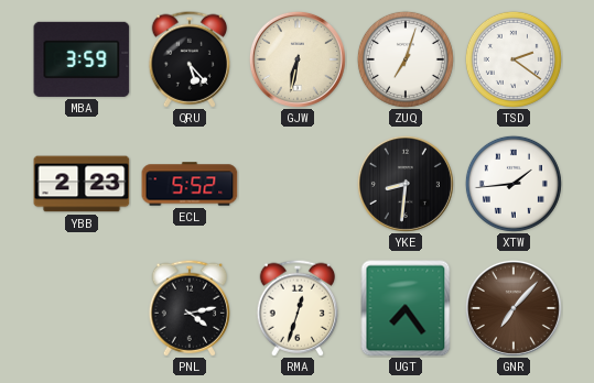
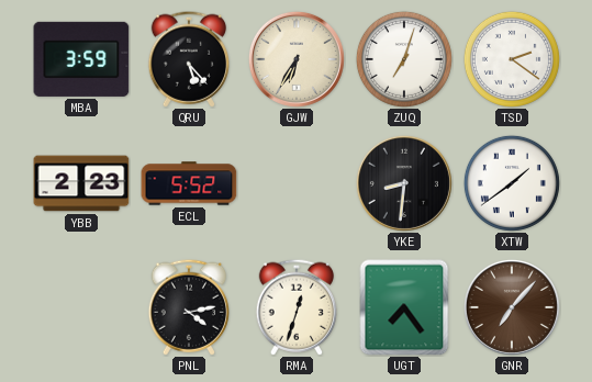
GJW: 6:32 -> 6:35
XTW: 1:44 -> 1:39
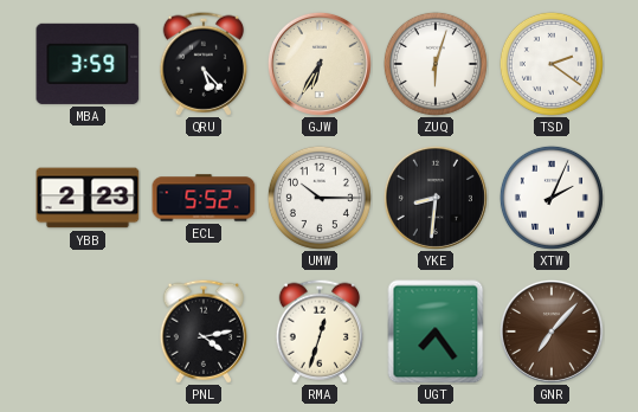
ZUQ: 7:03 -> 6:03
UMW: none -> 10:15
XTW: 1:39 -> 2:04
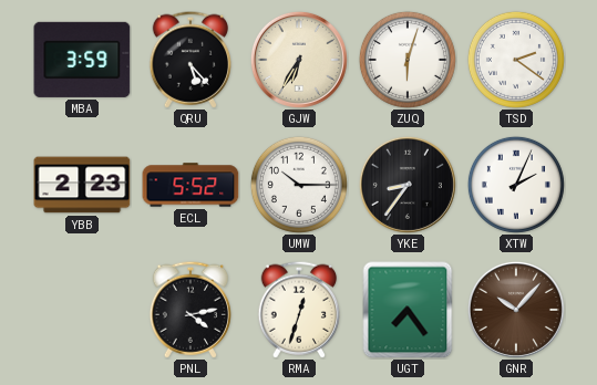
YKE: 8:31 -> 8:36
GNR: 7:07 -> 10:07
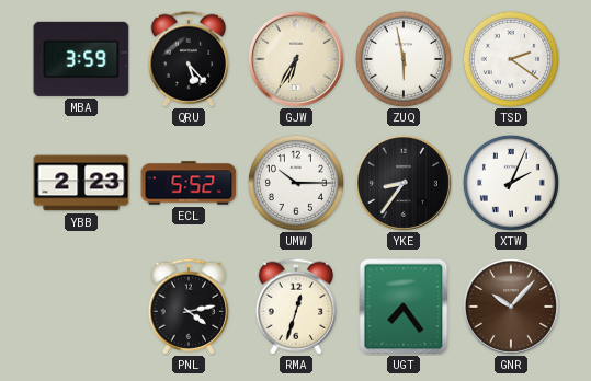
ZUQ: 6:03 -> 5:58
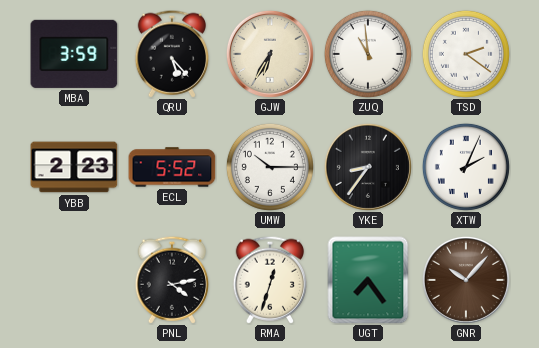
ZUQ: 5:58 -> 10:59
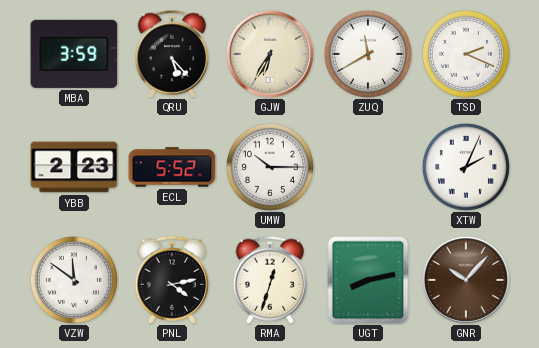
ZUQ: 10:59 -> 11:40
TSD: 2:21 -> 2:19
YKE: 8:36 -> none
VZW: none -> 11:51
UGT: 7:24 -> 8:13
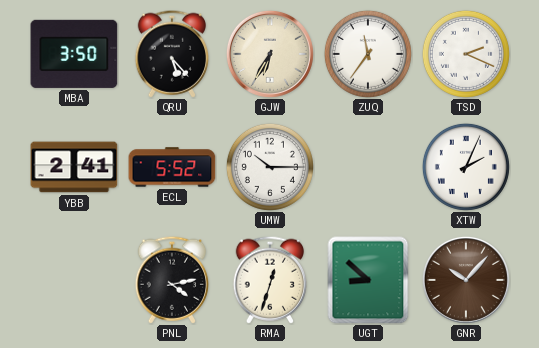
MBA: 3:59 -> 3:50
ZUQ: 11:40 -> 11:36
YBB: 2:23 -> 2:41
VZW: 11:51 -> none
UGT: 8:13 -> 8:52
